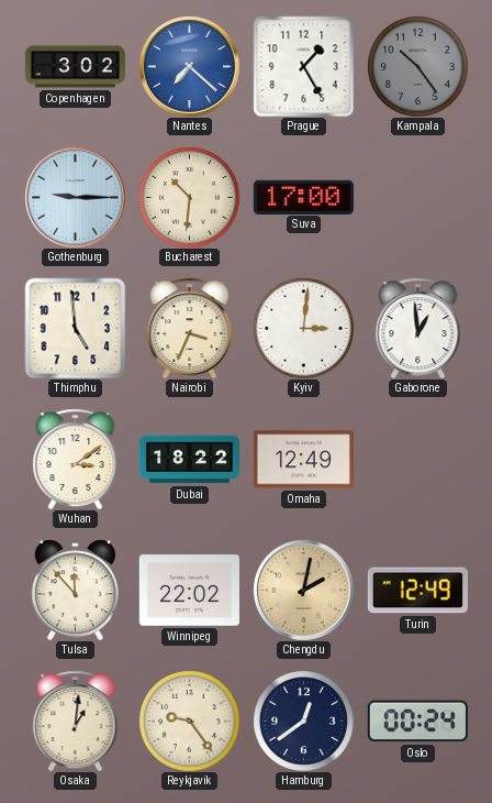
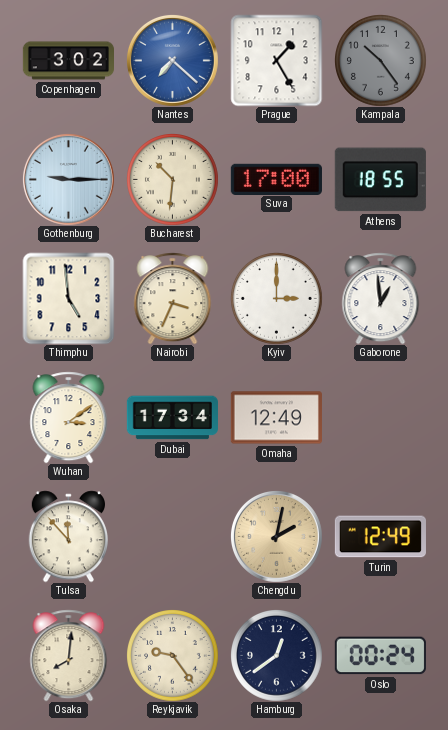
Athens: none -> 18:55
Kyiv: 3:01 -> 3:00
Dubai: 18:22 -> 17:34
Winnipeg: 22:02 -> none
Osaka: 1:01 -> 8:01
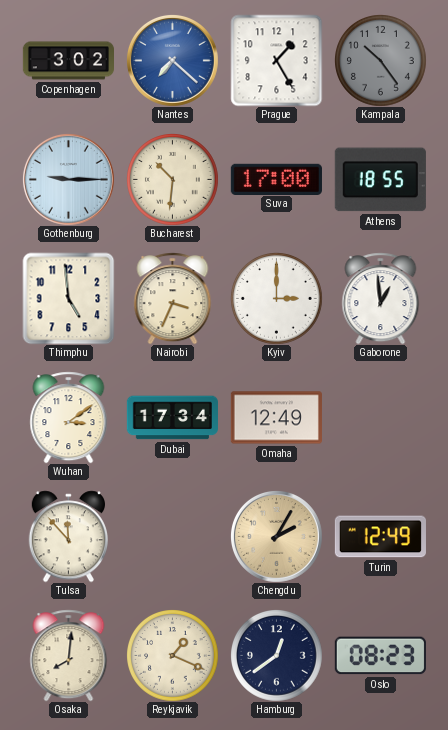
Chengdu: 2:02 -> 2:05
Reykjavik: 9:24 -> 1:19
Oslo: 00:24 -> 08:23
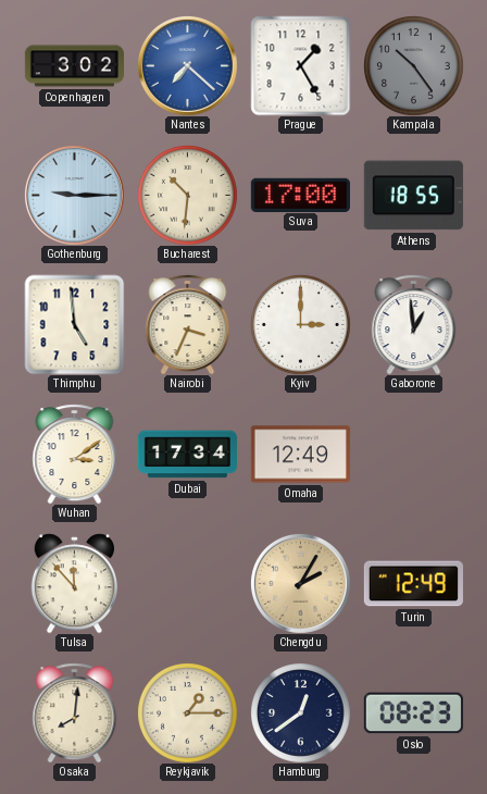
Reykjavik: 1:19 -> 1:15
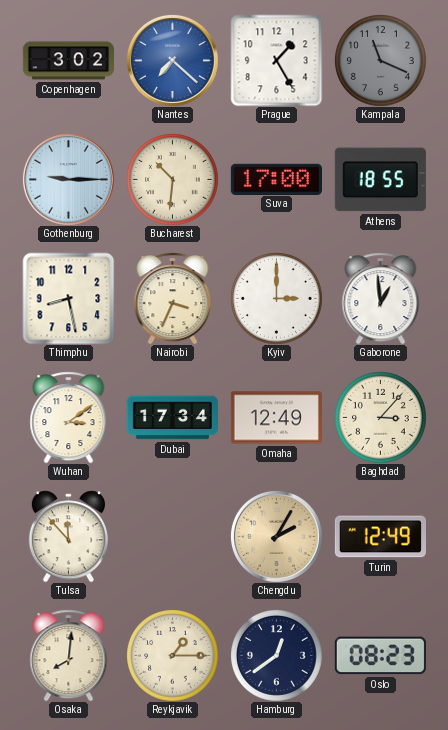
Kampala: 10:24 -> 11:19
Thimphu: 4:59 -> 8:28
Baghdad: none -> 3:07
